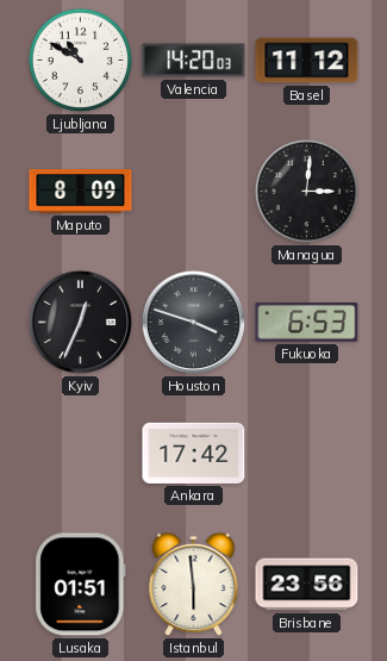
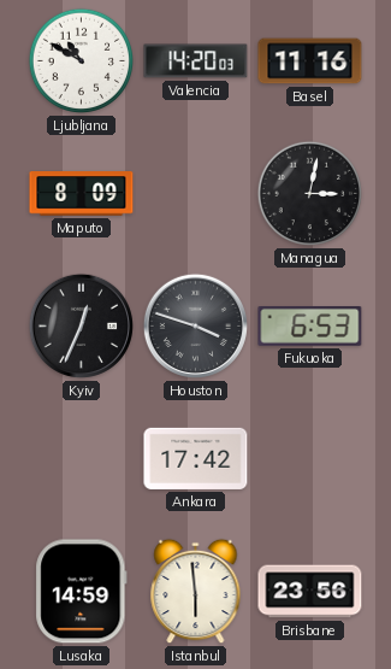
Basel: 11:12 -> 11:16
Managua: 3:01 -> 3:02
Lusaka: 01:51 -> 14:59
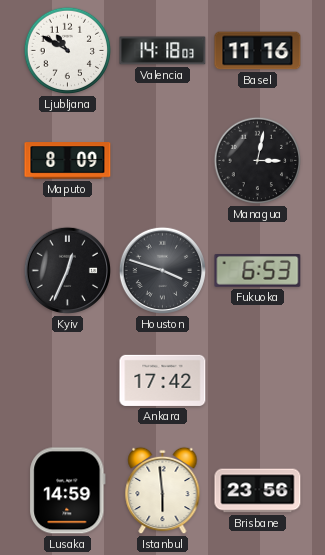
Valencia: 14:20 -> 14:18
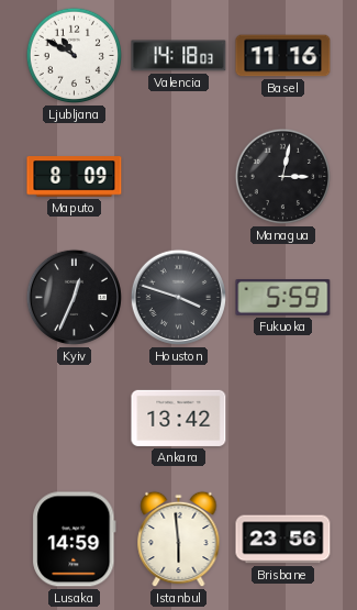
Fukuoka: 6:53 -> 5:59
Ankara: 17:42 -> 13:42
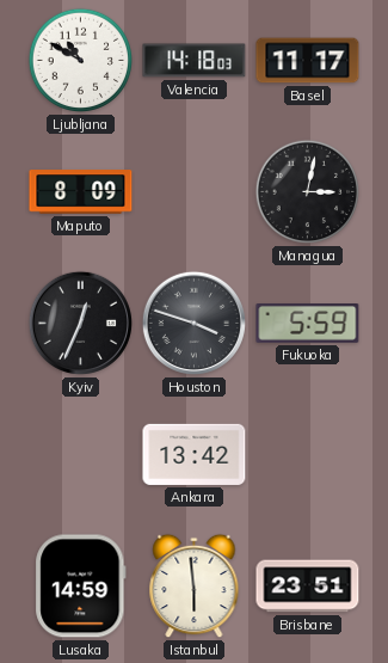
Basel: 11:16 -> 11:17
Brisbane: 23:56 -> 23:51
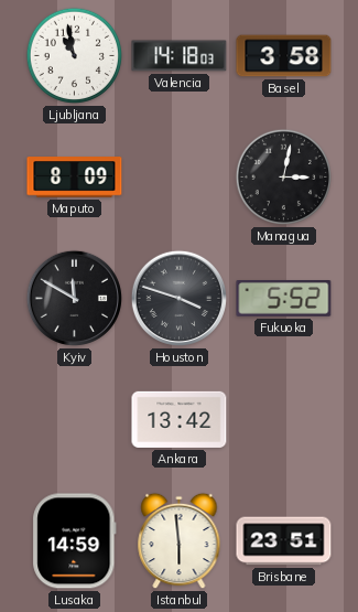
Ljubljana: 10:50 -> 10:58
Basel: 11:17 -> 3:58
Kyiv: 12:34 -> 11:50
Fukuoka: 5:59 -> 5:52
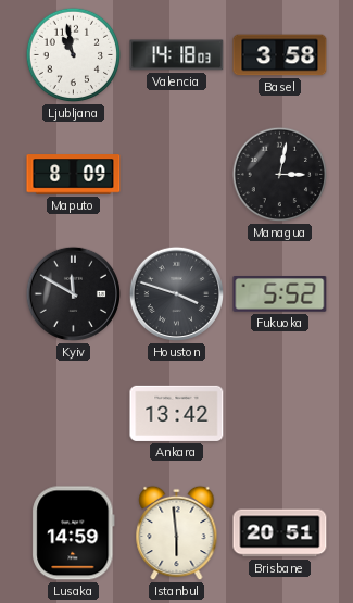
Brisbane: 23:51 -> 20:51
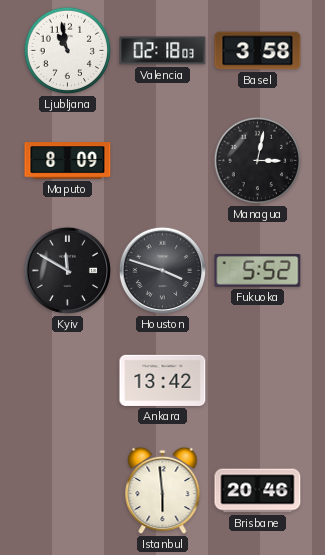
Valencia: 14:18 -> 02:18
Lusaka: 14:59 -> none
Brisbane: 20:51 -> 20:46
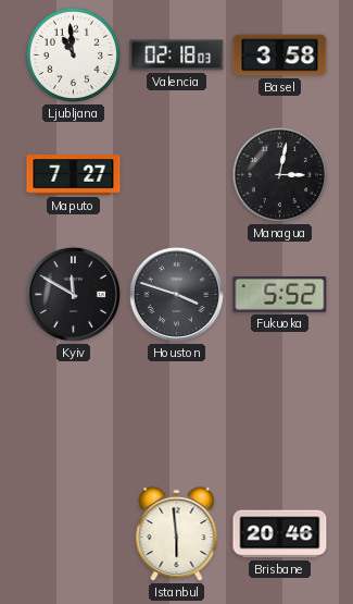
Ljubljana: 10:58 -> 10:59
Maputo: 8:09 -> 7:27
Ankara: 13:42 -> none
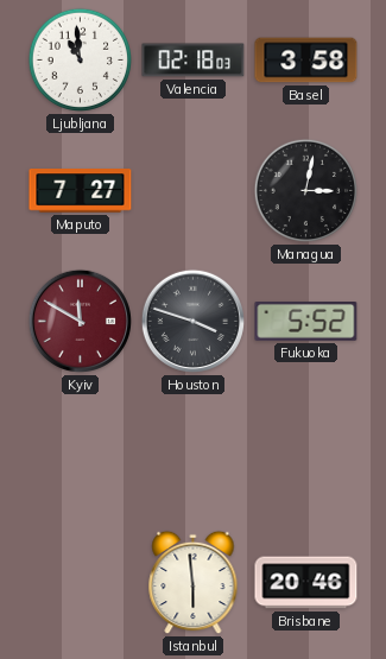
Kyiv dial: black -> burgundy
